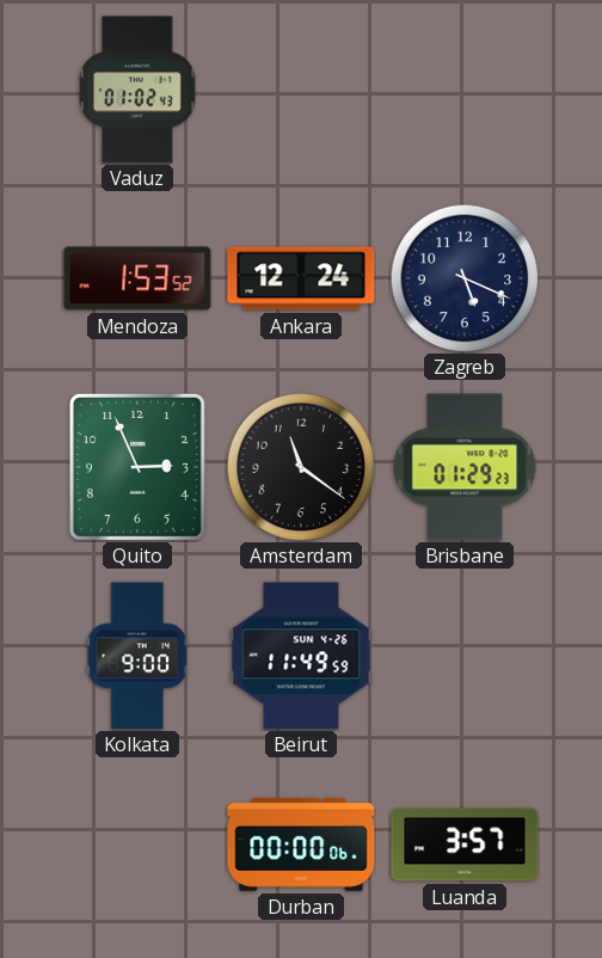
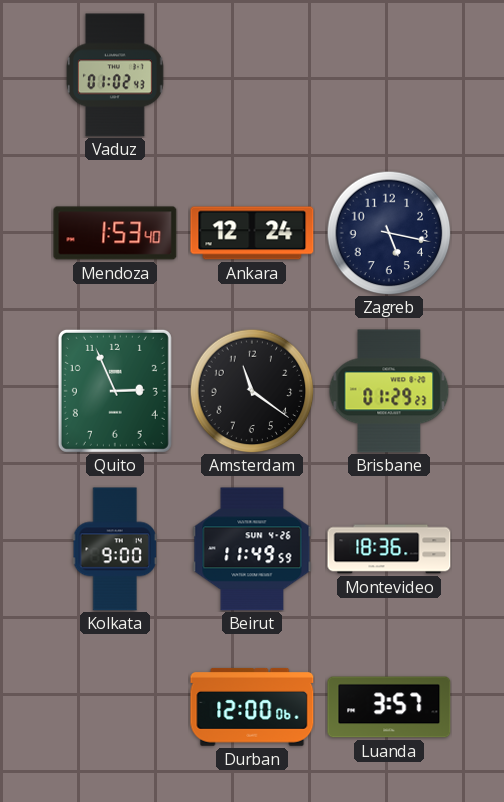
Mendoza: 1:53:52 -> 1:53:40
Zagreb: 5:19 -> 5:17
Montevideo: none -> 18:36
Durban: 00:00 -> 12:00
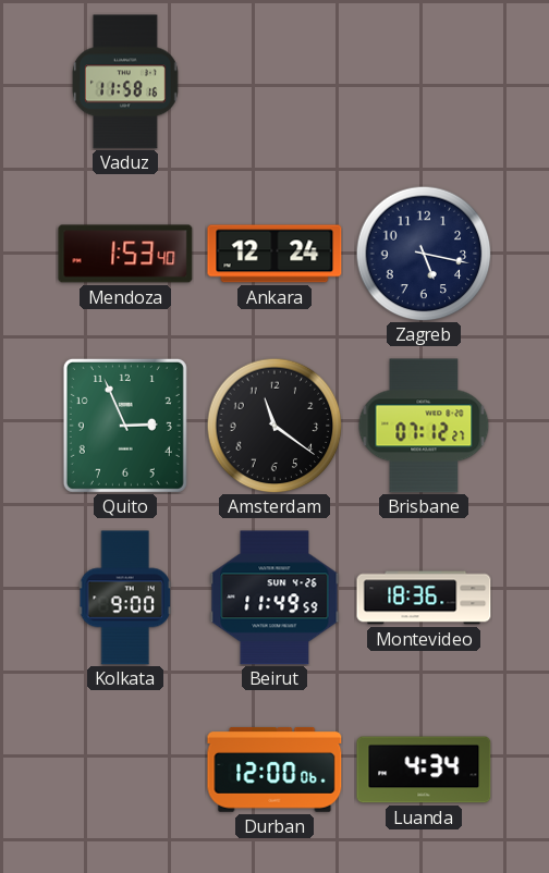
Vaduz: 01:02 -> 11:58
Brisbane: 01:29 -> 07:12
Luanda: 3:57 -> 4:34
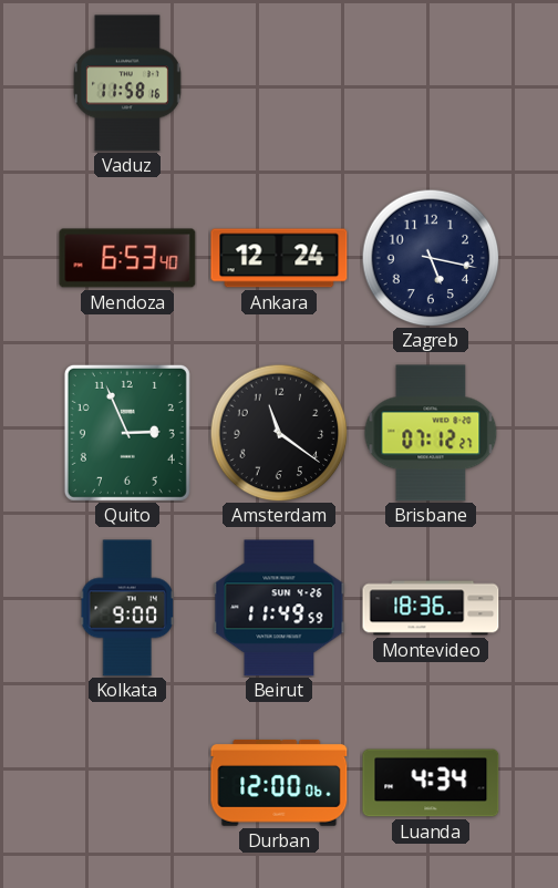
Mendoza: 1:53 -> 6:53
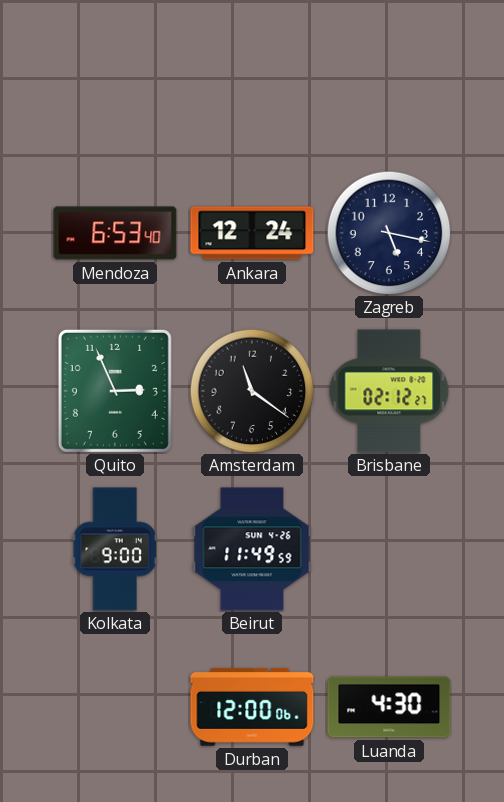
Vaduz: 11:58 -> none
Brisbane: 07:12 -> 02:12
Montevideo: 18:36 -> none
Luanda: 4:34 -> 4:30
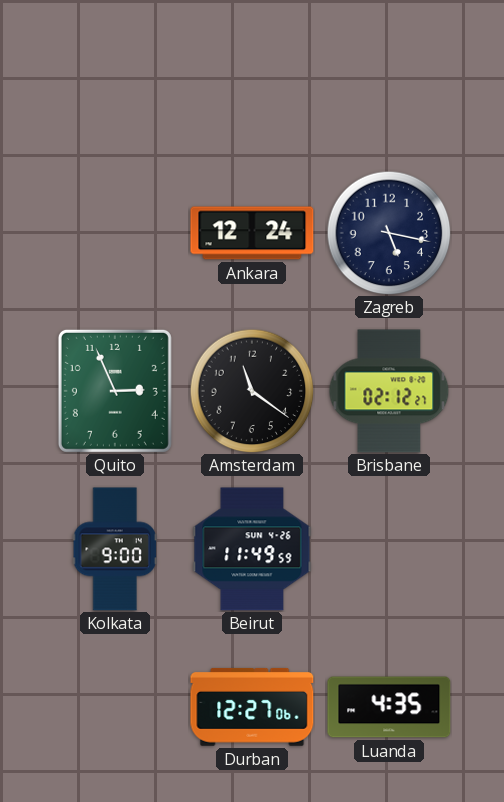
Mendoza: 6:53 -> none
Durban: 12:00 -> 12:27
Luanda: 4:30 -> 4:35
